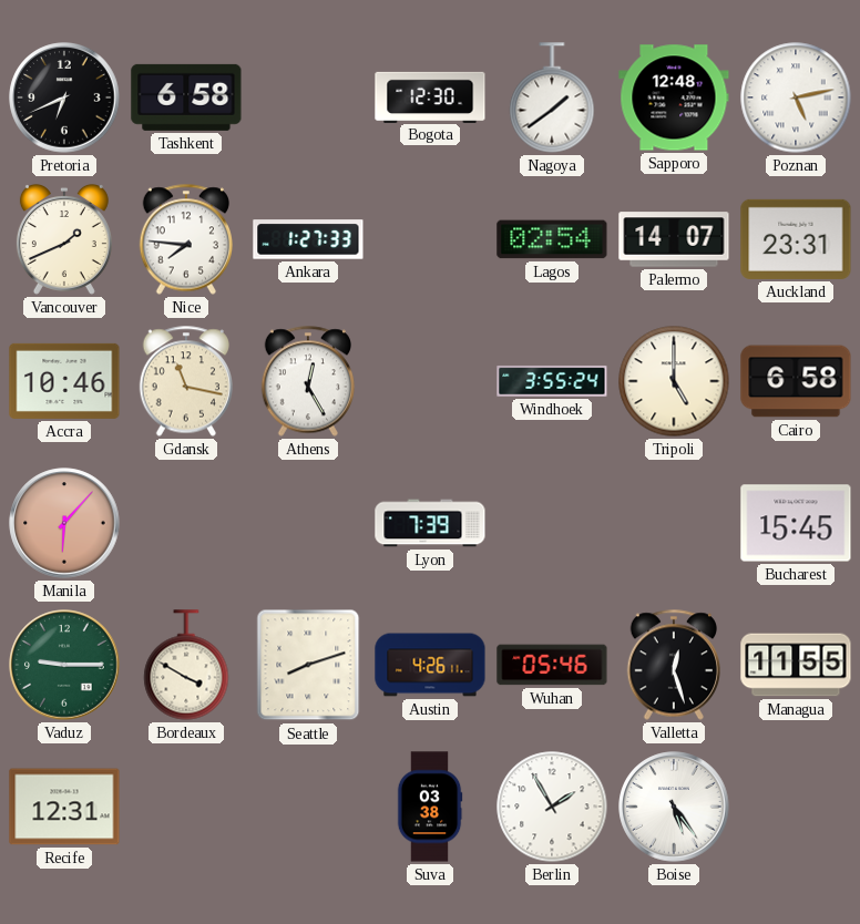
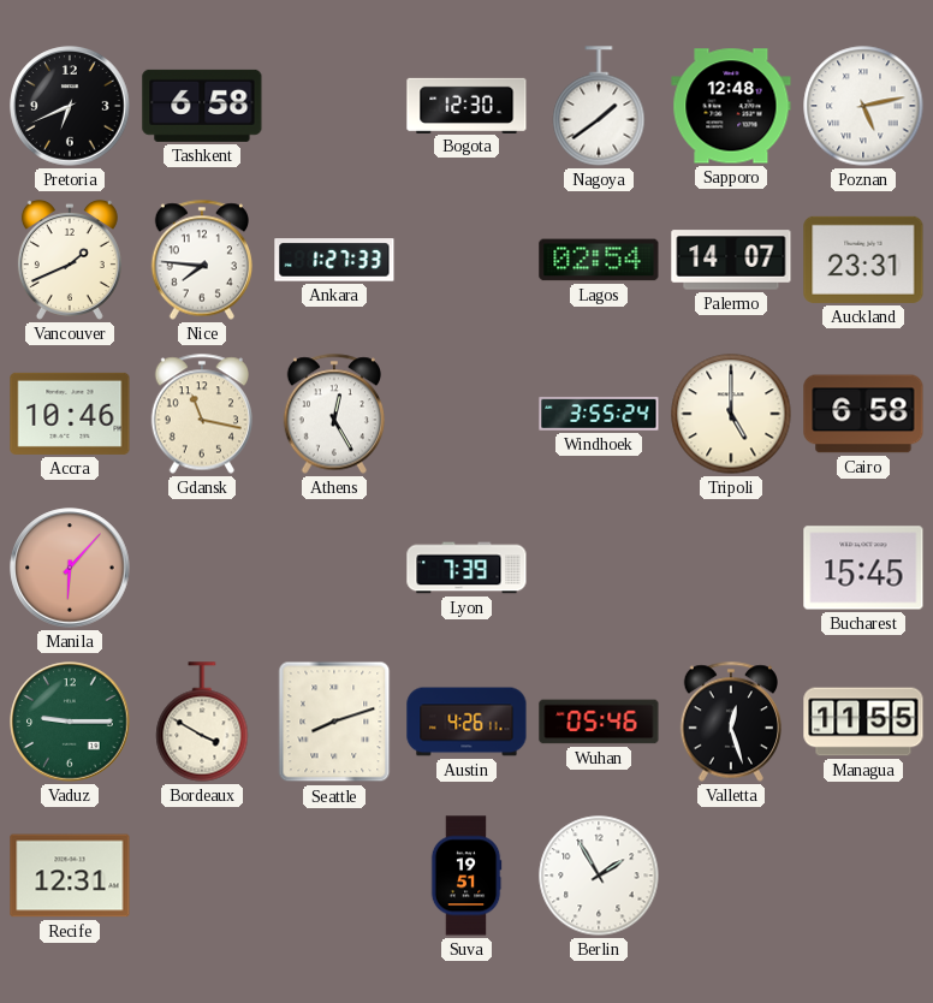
Suva: 03:38 -> 19:51
Boise: 5:24 -> none
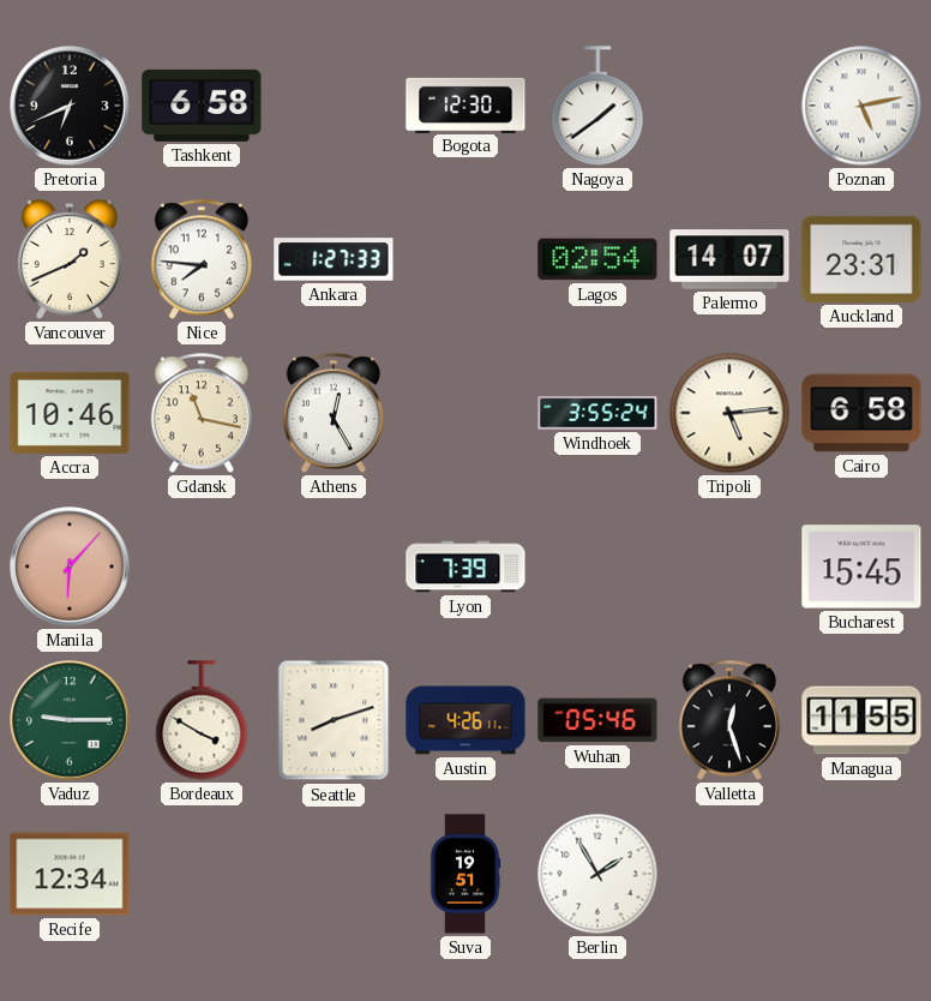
Sapporo: 12:48 -> none
Tripoli: 5:00 -> 5:14
Recife: 12:31 -> 12:34
